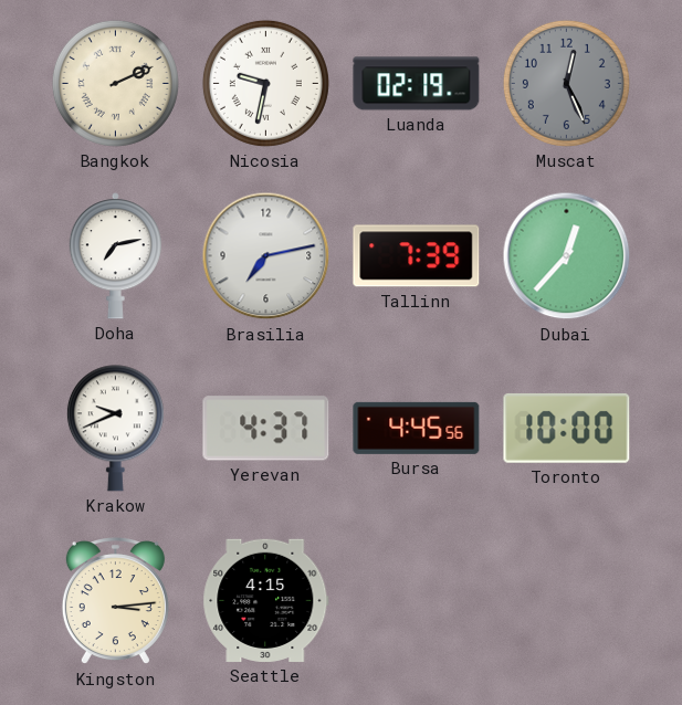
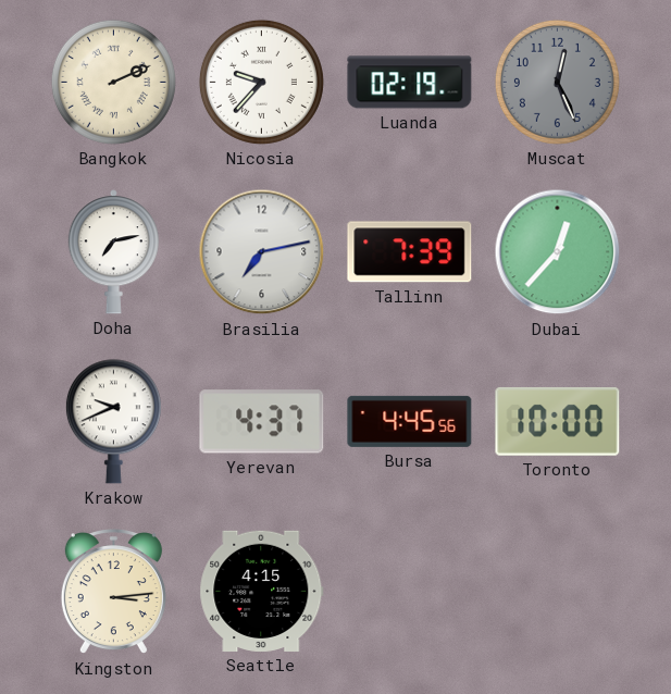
Nicosia: 9:32 -> 9:37
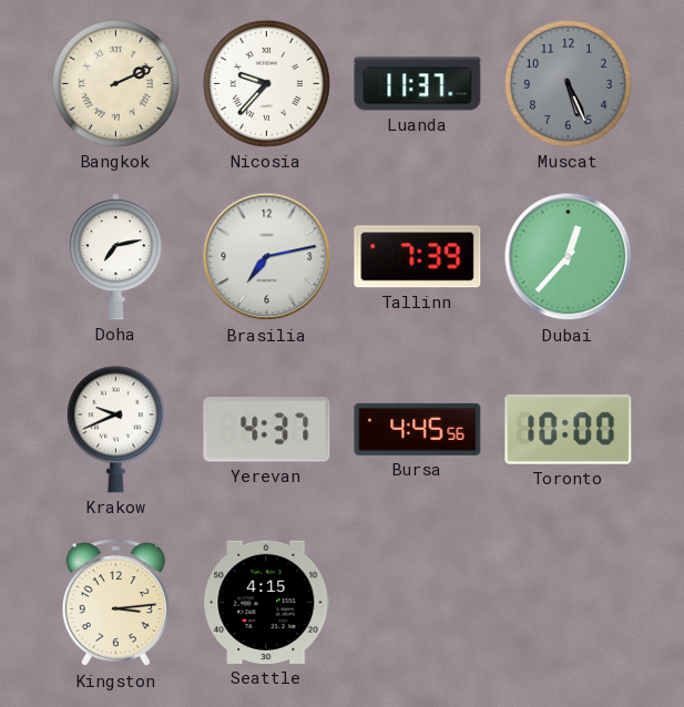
Luanda: 02:19 -> 11:37
Muscat: 12:26 -> 5:26
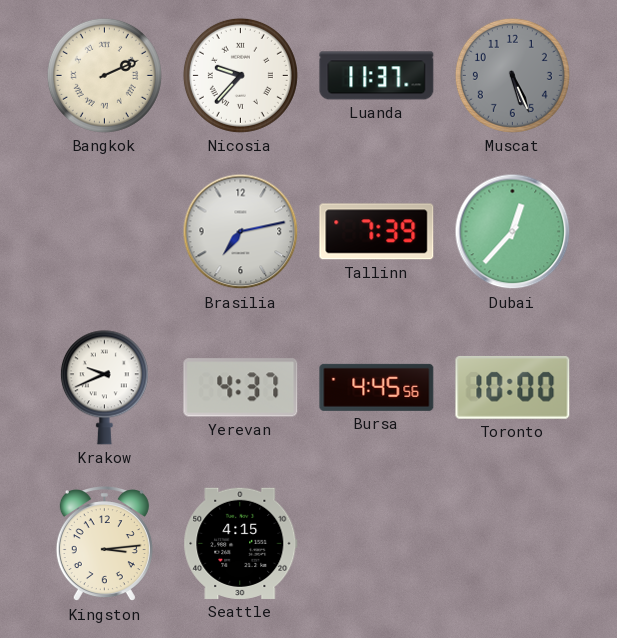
Doha: 7:13 -> none
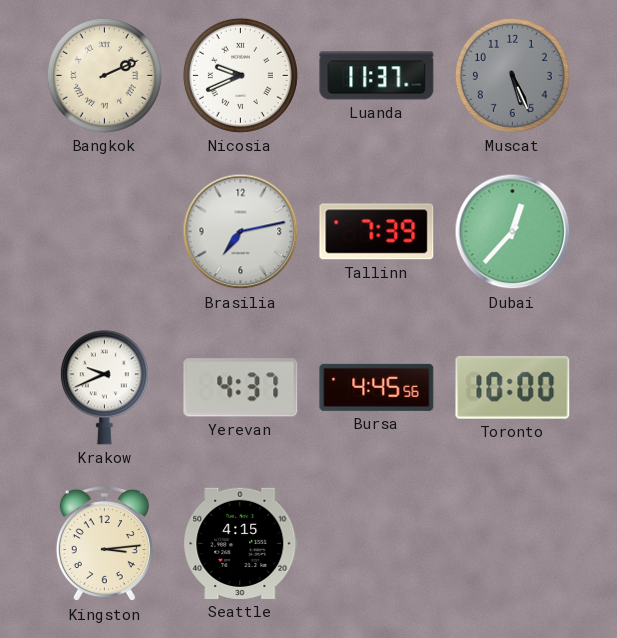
Nicosia: 9:37 -> 9:41
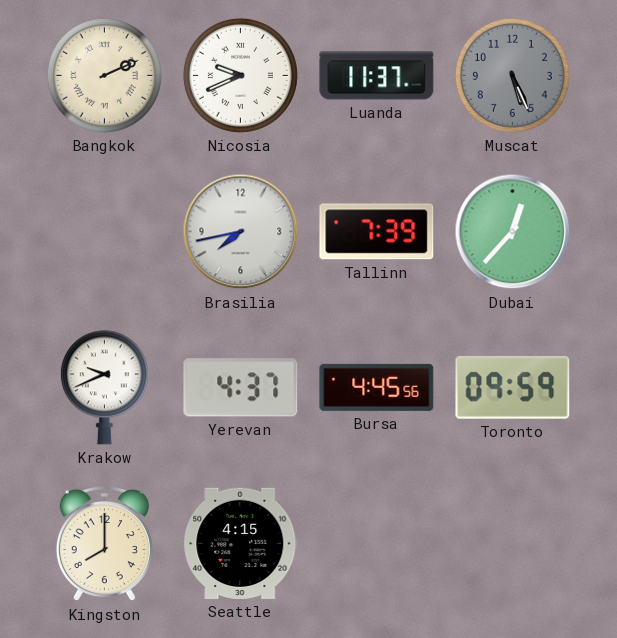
Brasilia: 7:13 -> 7:43
Toronto: 10:00 -> 09:59
Kingston: 3:14 -> 8:00
